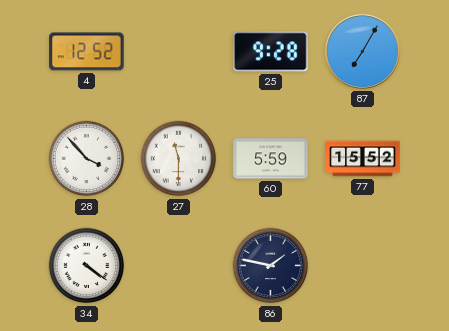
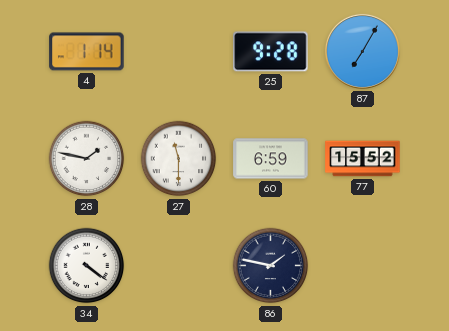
4: 12:52 -> 1:14
28: 3:53 -> 1:47
60: 5:59 -> 6:59
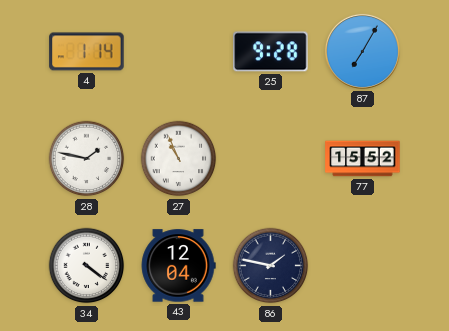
27: 11:30 -> 10:56
60: 6:59 -> none
43: none -> 12:04
